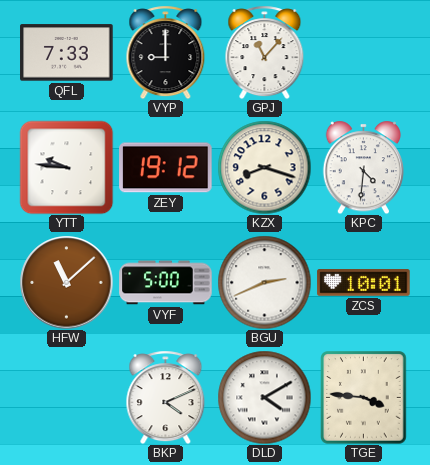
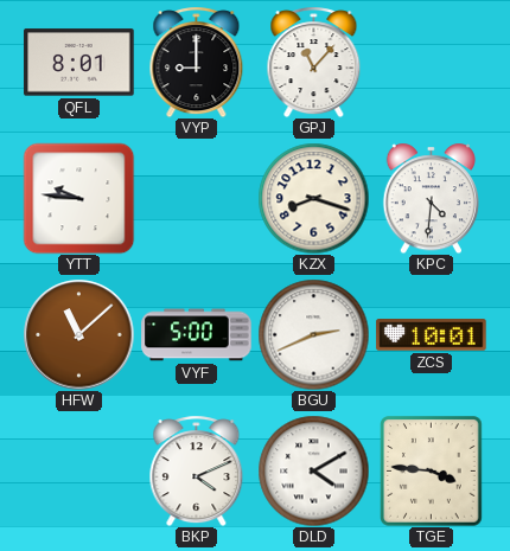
QFL: 7:33 -> 8:01
ZEY: 19:12 -> none
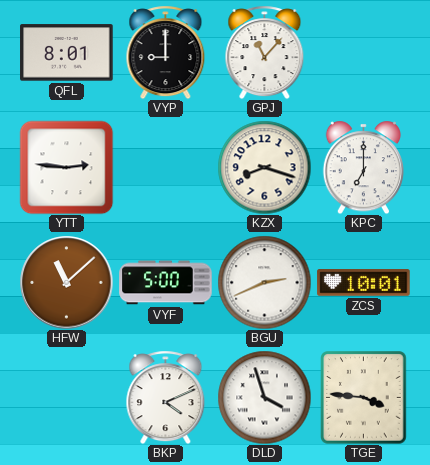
YTT: 9:46 -> 2:46
KPC: 4:31 -> 7:00
DLD: 4:10 -> 3:57
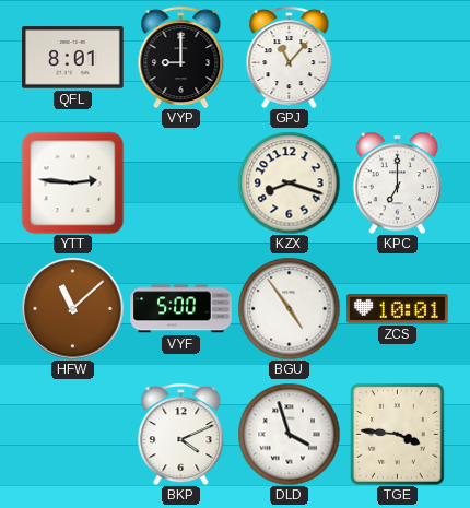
BGU: 2:41 -> 4:54
